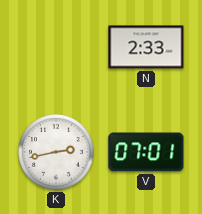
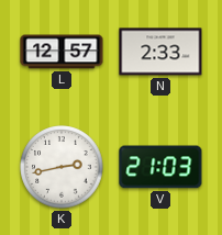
L: none -> 12:57
V: 07:01 -> 21:03
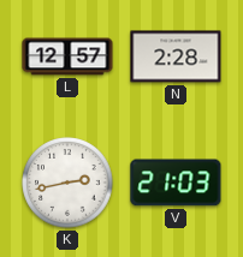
N: 2:33 -> 2:28
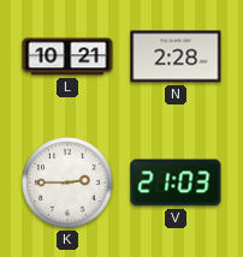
L: 12:57 -> 10:21
K: 2:43 -> 2:45
